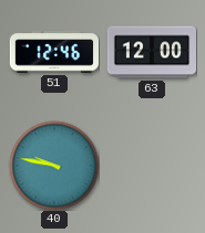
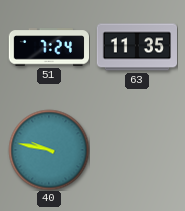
51: 12:46 -> 7:24
63: 12:00 -> 11:35
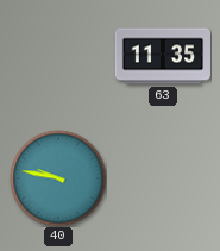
51: 7:24 -> none
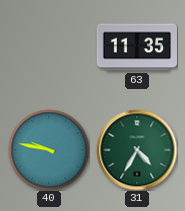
31: none -> 4:35
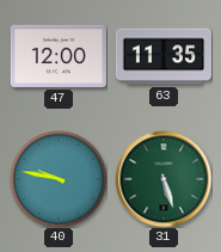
47: none -> 12:00
31: 4:35 -> 5:27
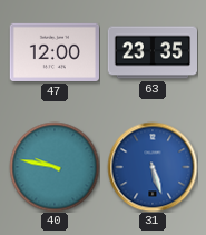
63: 11:35 -> 23:35
31 dial: green -> blue
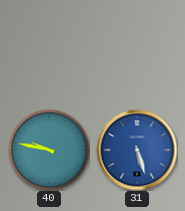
47: 12:00 -> none
63: 23:35 -> none
